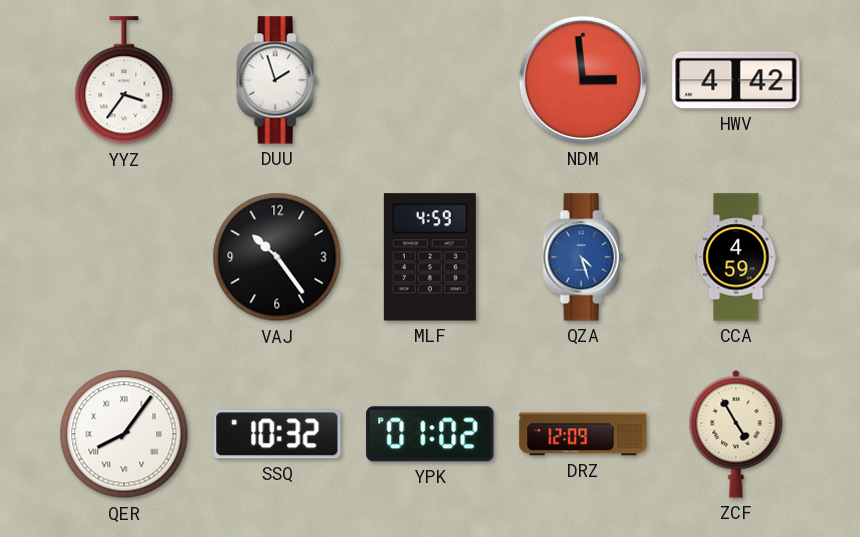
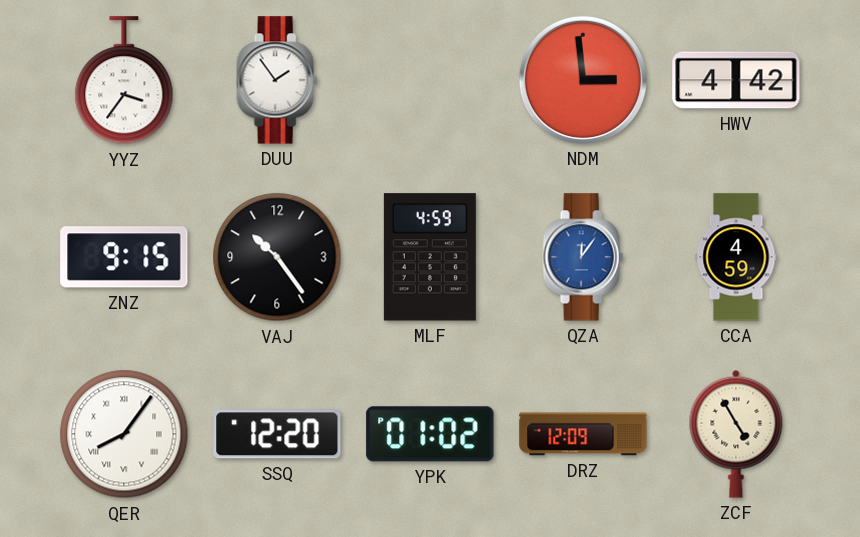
DUU: 1:57 -> 1:54
ZNZ: none -> 9:15
QZA: 4:27 -> 12:06
SSQ: 10:32 -> 12:20
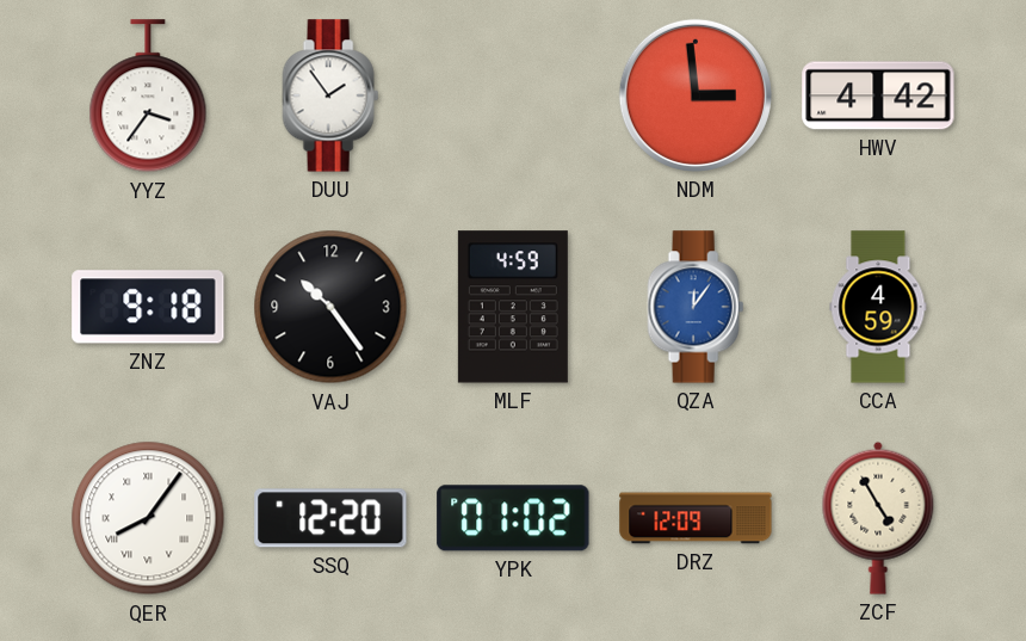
ZNZ: 9:15 -> 9:18
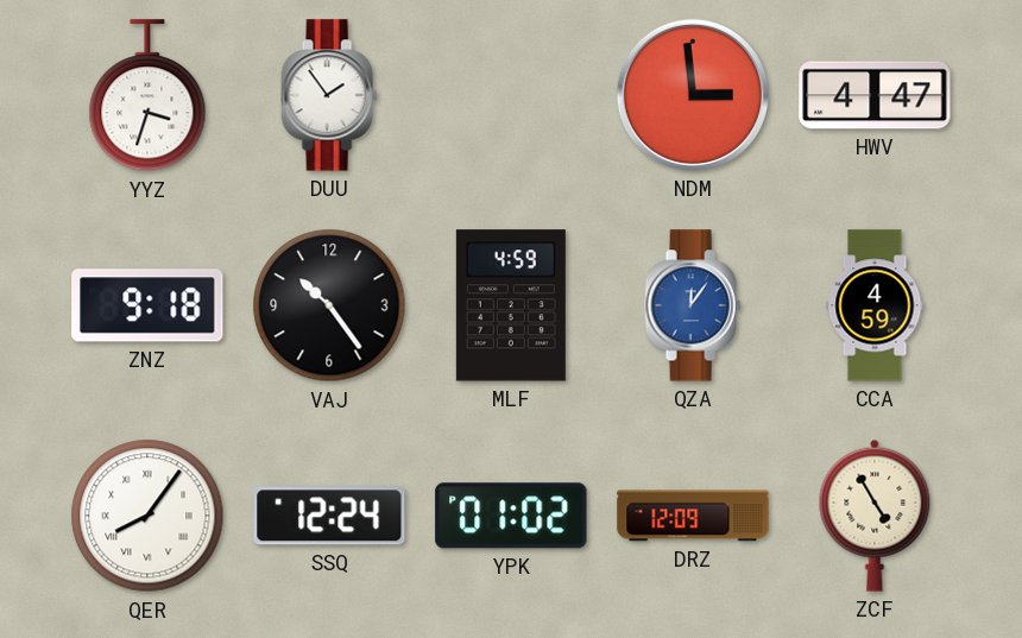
YYZ: 3:36 -> 3:33
HWV: 4:42 -> 4:47
SSQ: 12:20 -> 12:24
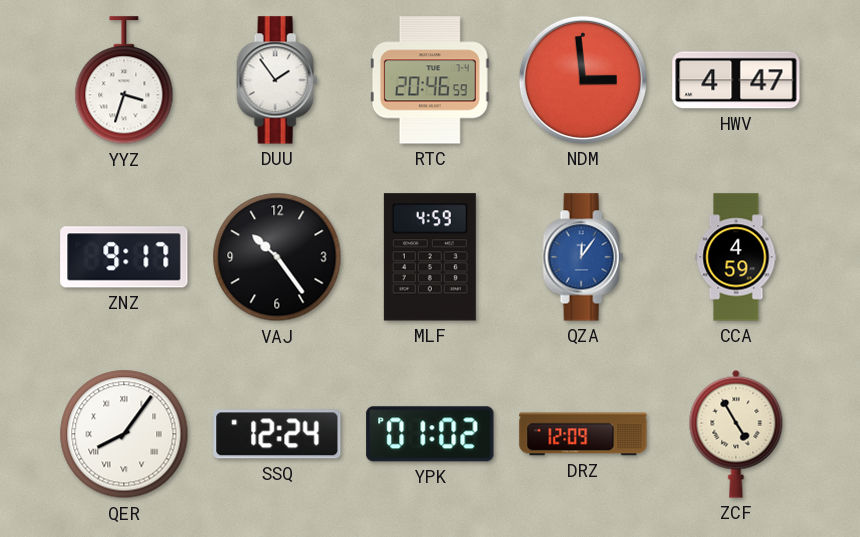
RTC: none -> 20:46
ZNZ: 9:18 -> 9:17
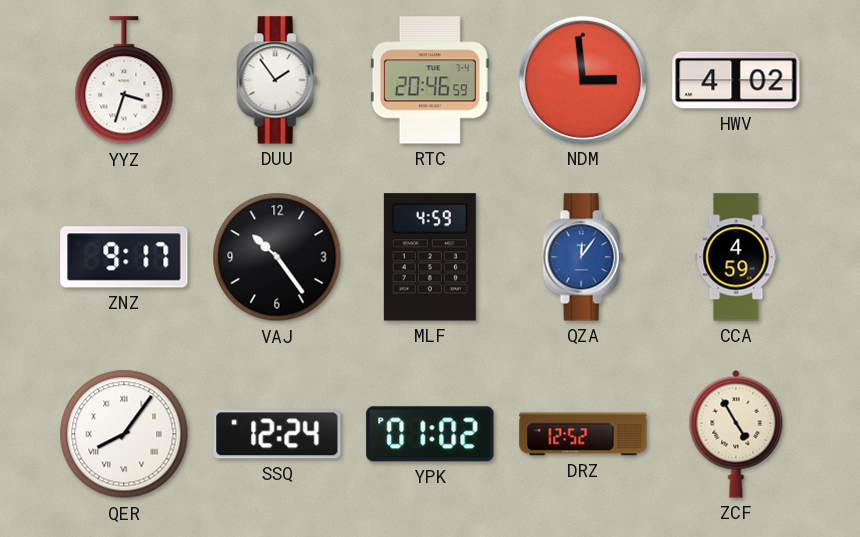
HWV: 4:47 -> 4:02
DRZ: 12:09 -> 12:52
